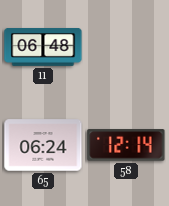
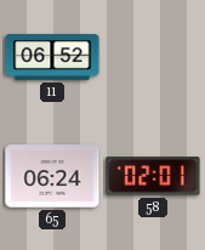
11: 06:48 -> 06:52
58: 12:14 -> 02:01
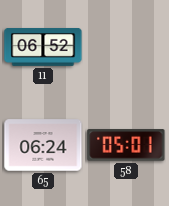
58: 02:01 -> 05:01
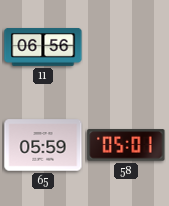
11: 06:52 -> 06:56
65: 06:24 -> 05:59
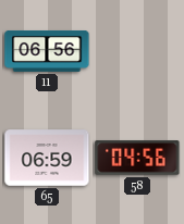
65: 05:59 -> 06:59
58: 05:01 -> 04:56
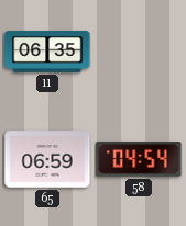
11: 06:56 -> 06:35
58: 04:56 -> 04:54
